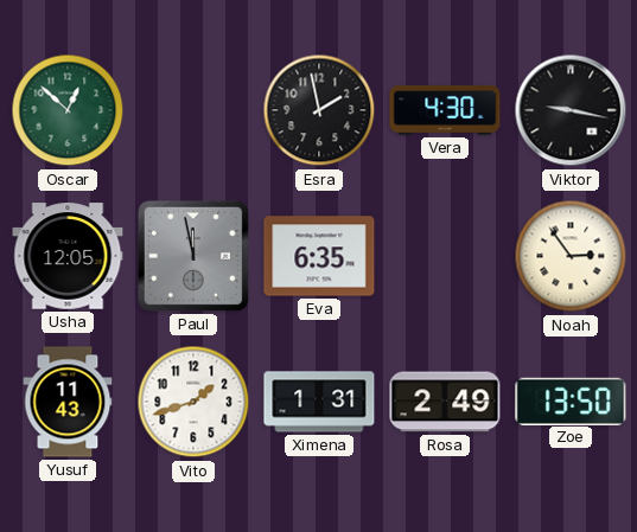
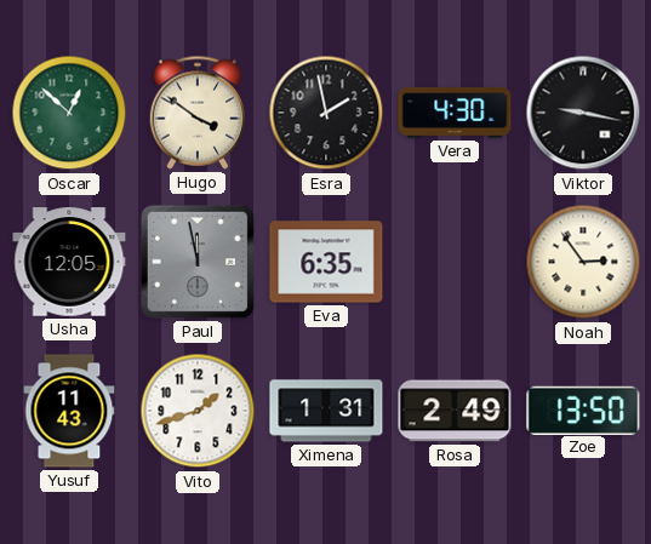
Hugo: none -> 3:51
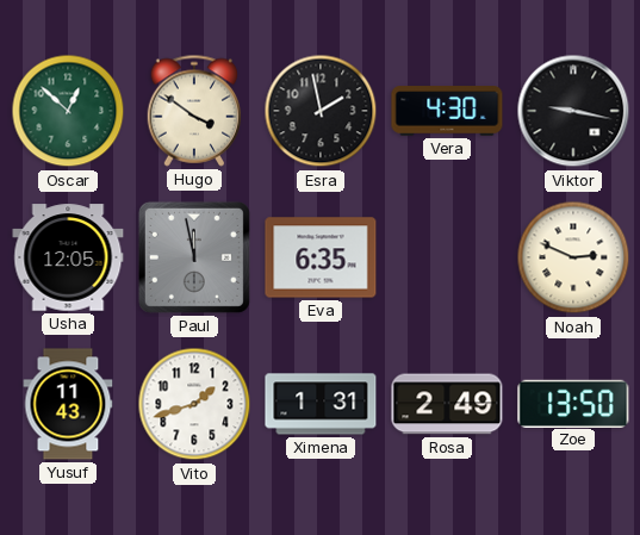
Noah: 2:54 -> 2:49
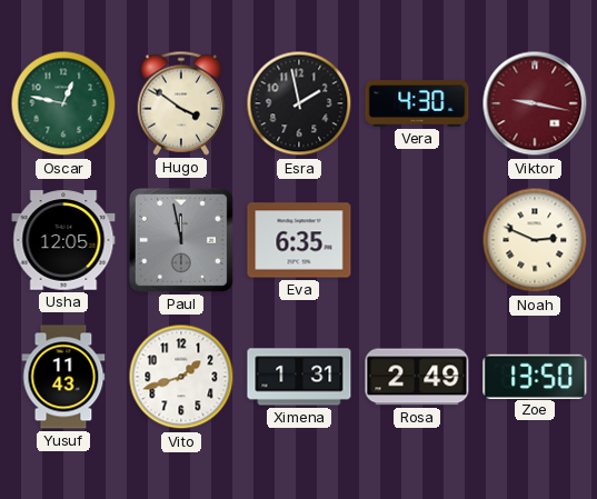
Oscar: 12:52 -> 12:47
Viktor dial: black -> burgundy
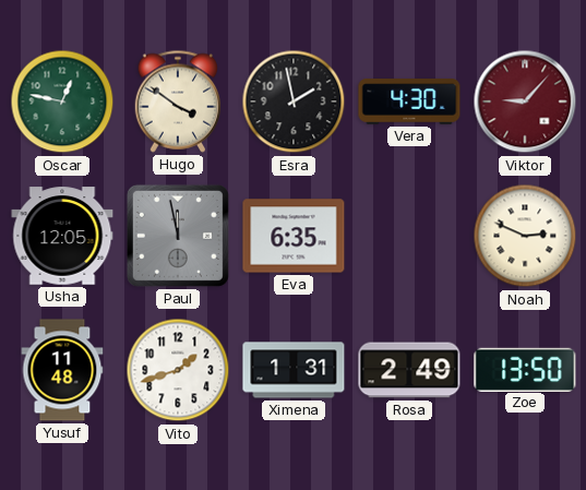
Viktor: 9:17 -> 9:07
Yusuf: 11:43 -> 11:48
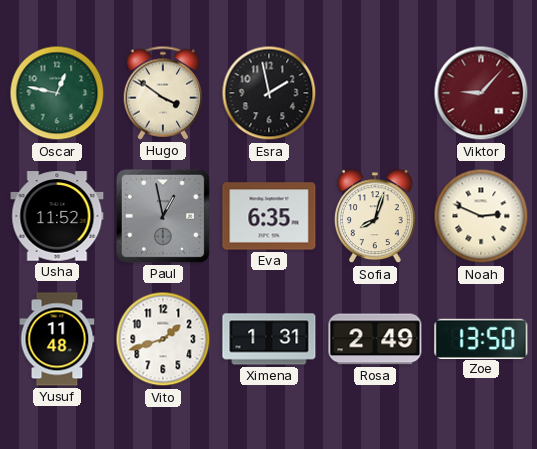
Vera: 4:30 -> none
Usha: 12:05 -> 11:52
Paul: 11:58 -> 12:58
Sofia: none -> 8:03
